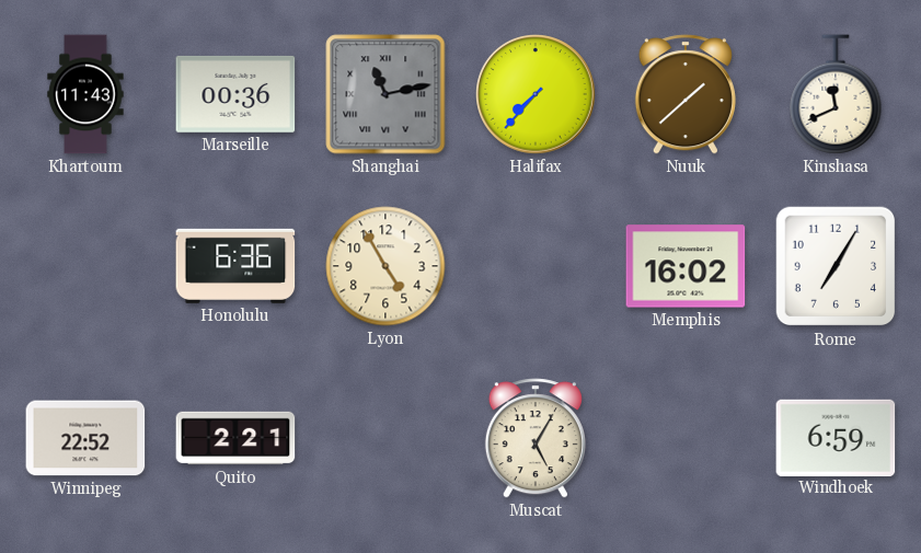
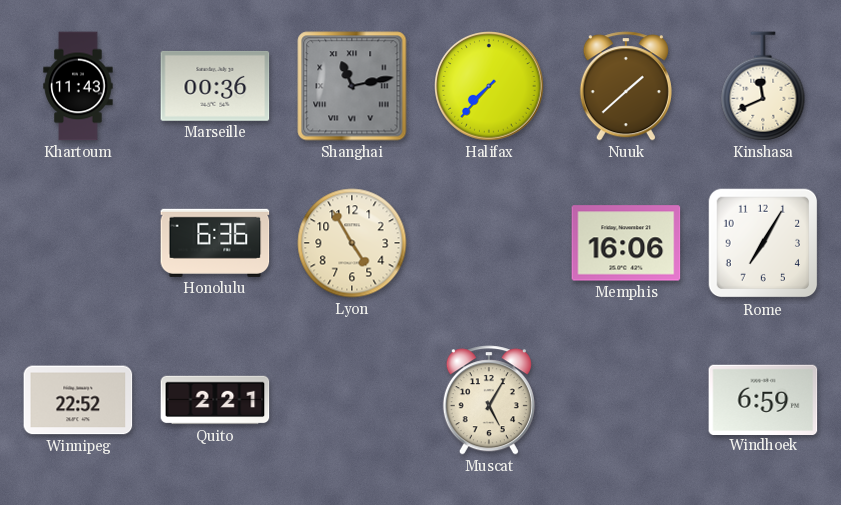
Memphis: 16:02 -> 16:06
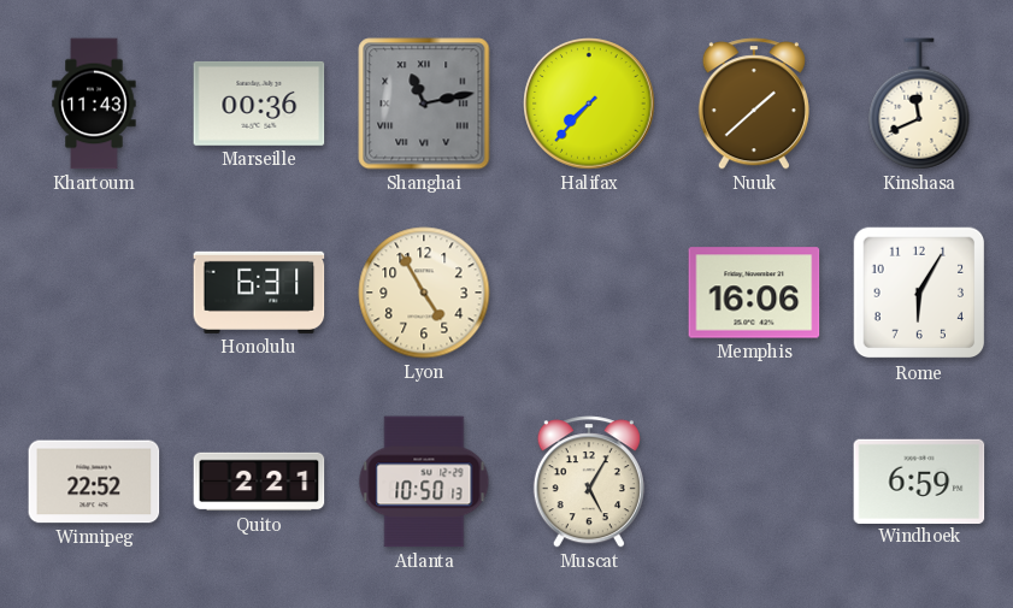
Honolulu: 6:36 -> 6:31
Rome: 7:05 -> 6:05
Atlanta: none -> 10:50
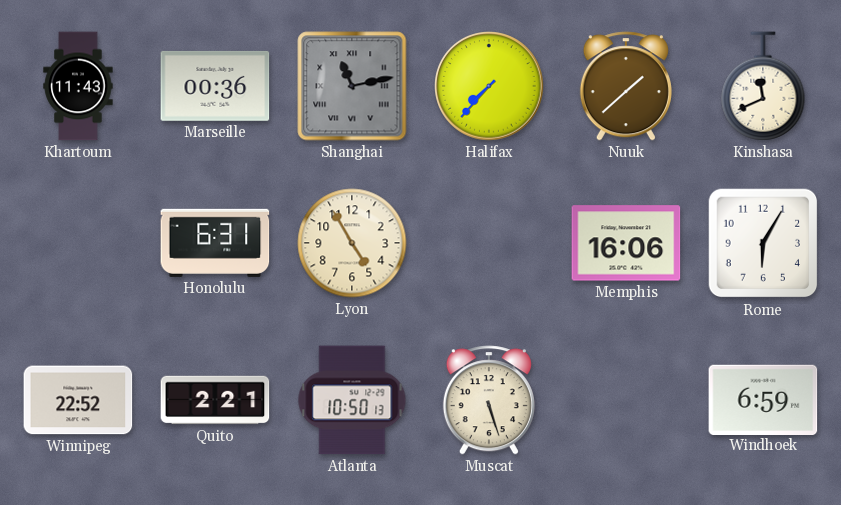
Muscat: 5:05 -> 5:27
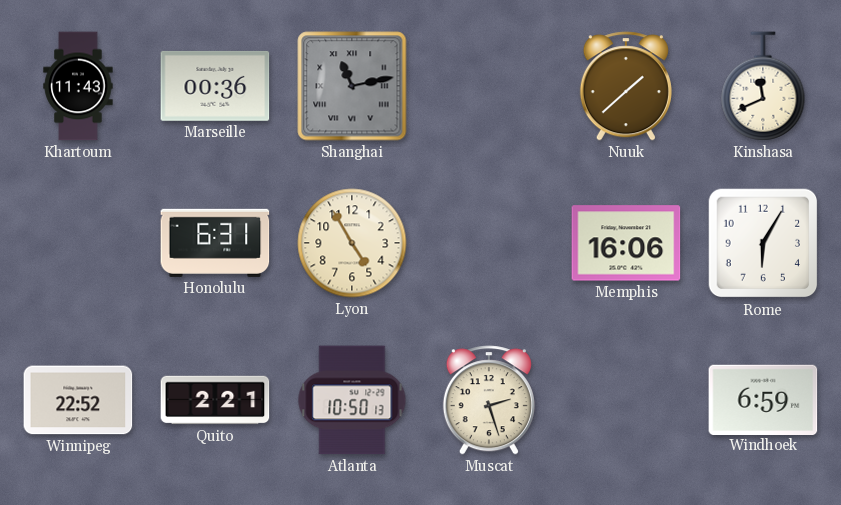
Halifax: 7:37 -> none
Muscat: 5:27 -> 2:27
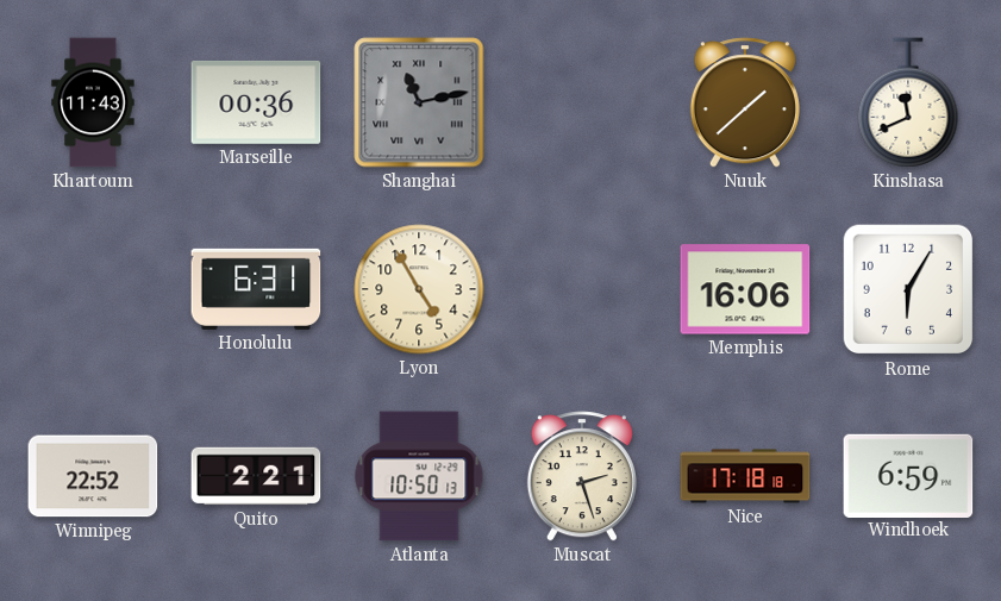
Nice: none -> 17:18
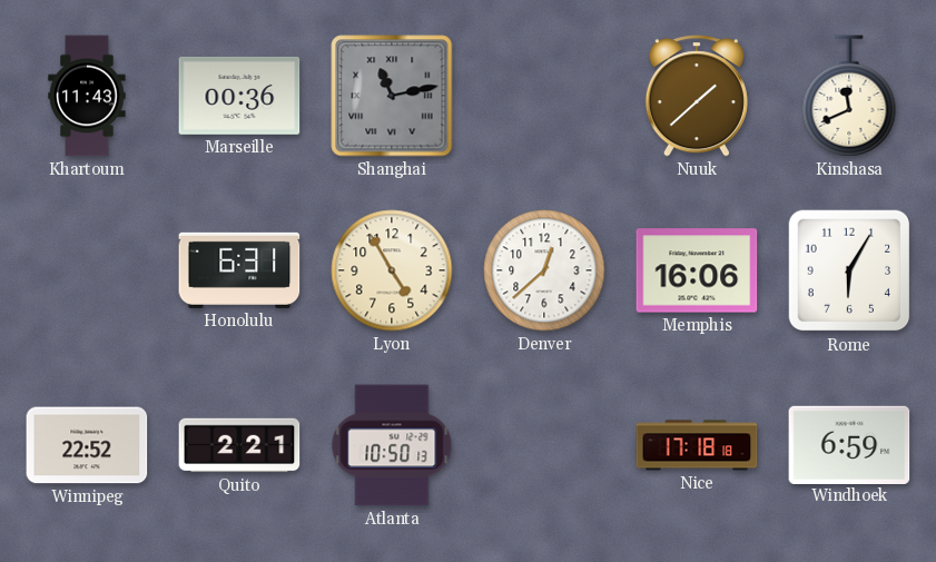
Denver: none -> 12:38
Muscat: 2:27 -> none
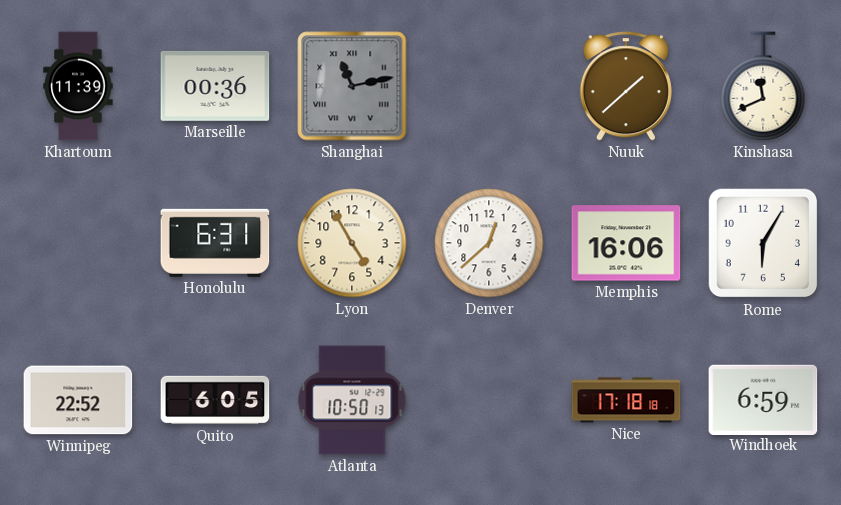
Khartoum: 11:43 -> 11:39
Quito: 2:21 -> 6:05
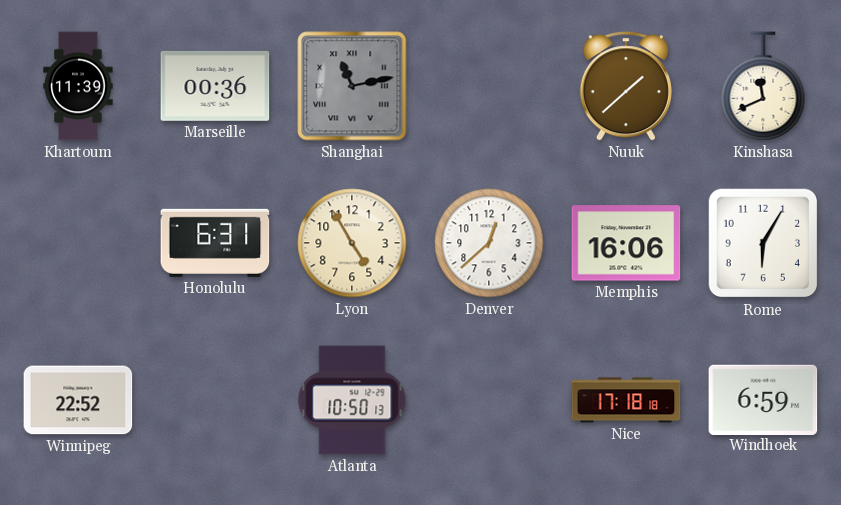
Quito: 6:05 -> none
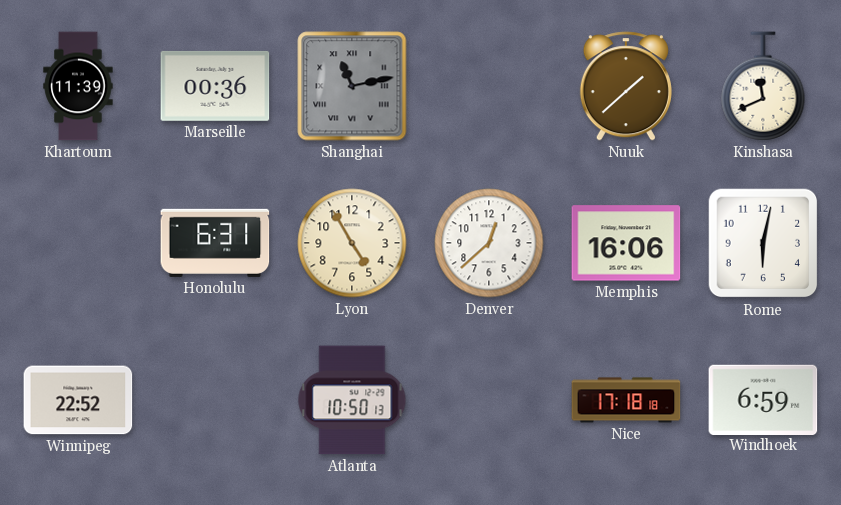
Rome: 6:05 -> 6:02
